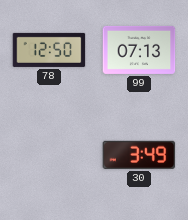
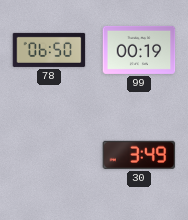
78: 12:50 -> 06:50
99: 07:13 -> 00:19
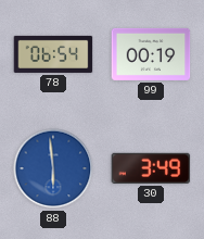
78: 06:50 -> 06:54
88: none -> 5:59
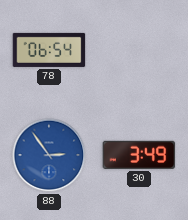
99: 00:19 -> none
88: 5:59 -> 2:54
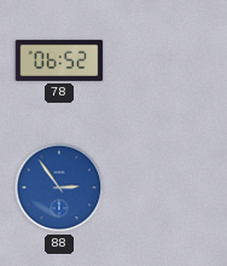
78: 06:54 -> 06:52
30: 3:49 -> none
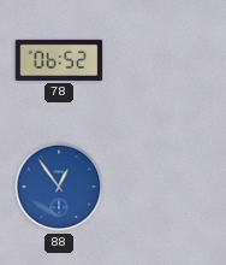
88: 2:54 -> 12:54
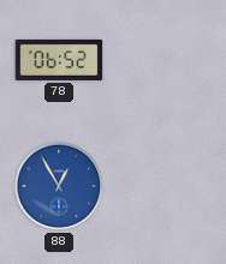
88: 12:54 -> 12:55
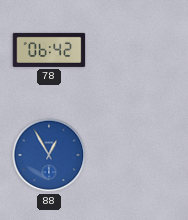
78: 06:52 -> 06:42
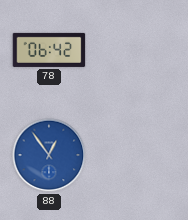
88: 12:55 -> 12:54
